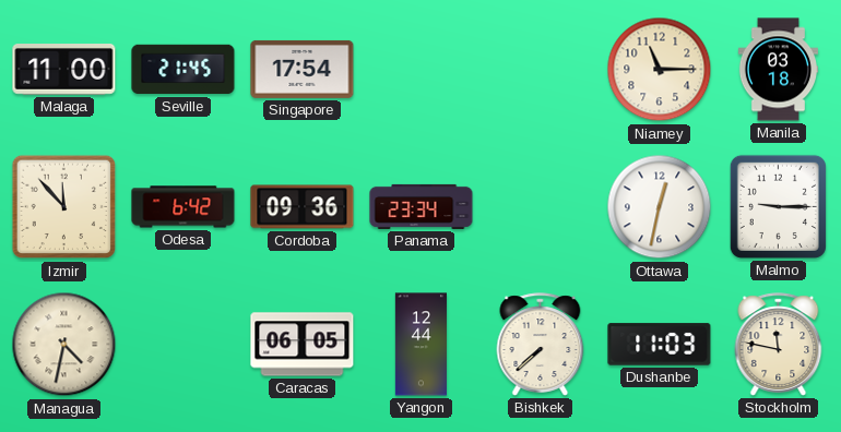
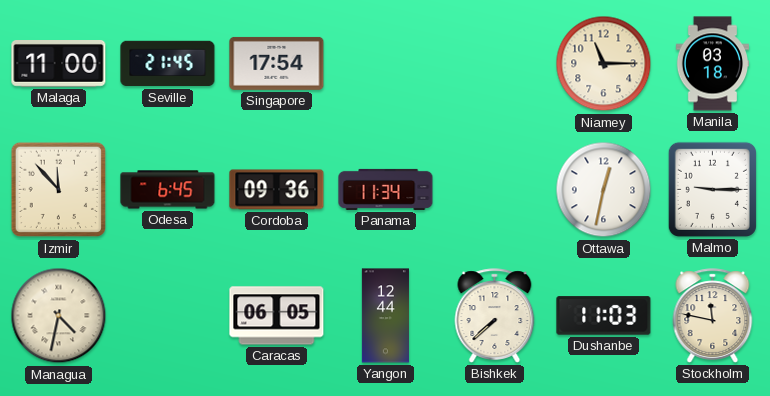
Odesa: 6:42 -> 6:45
Panama: 23:34 -> 11:34
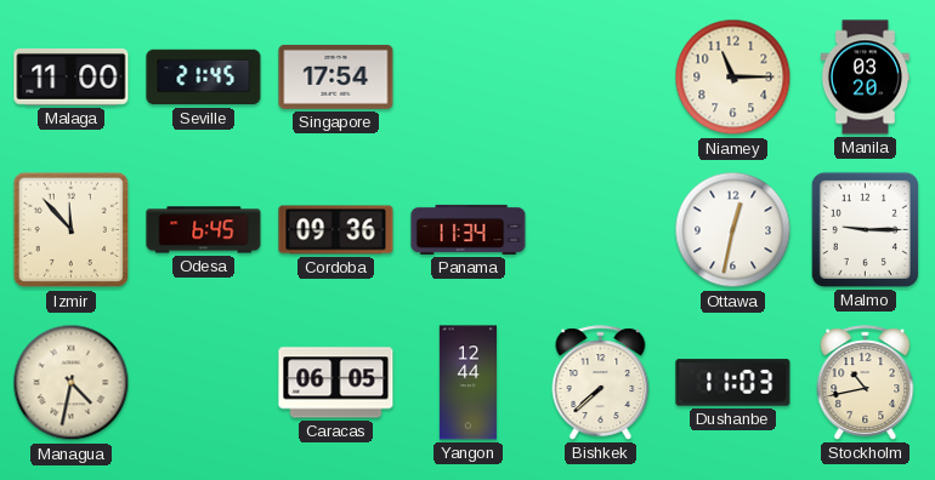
Manila: 03:18 -> 03:20
Stockholm: 11:47 -> 10:43
